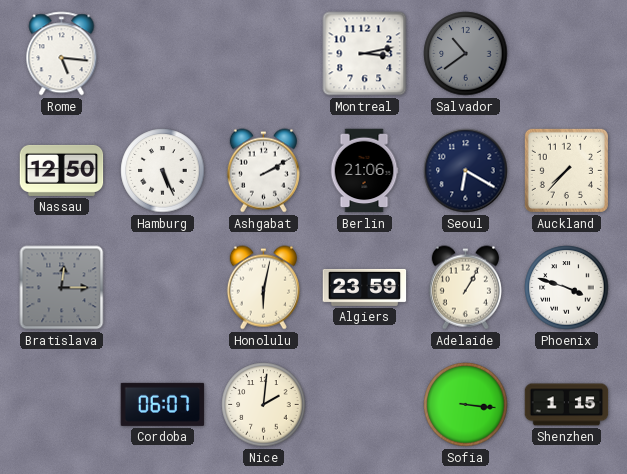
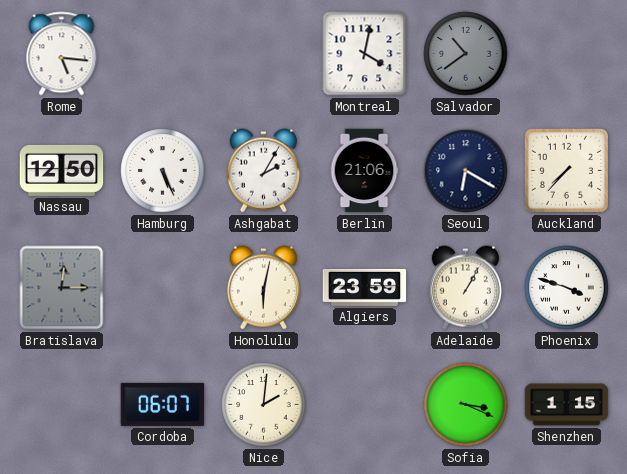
Montreal: 3:13 -> 4:02
Ashgabat: 2:10 -> 2:05
Sofia: 3:16 -> 3:19
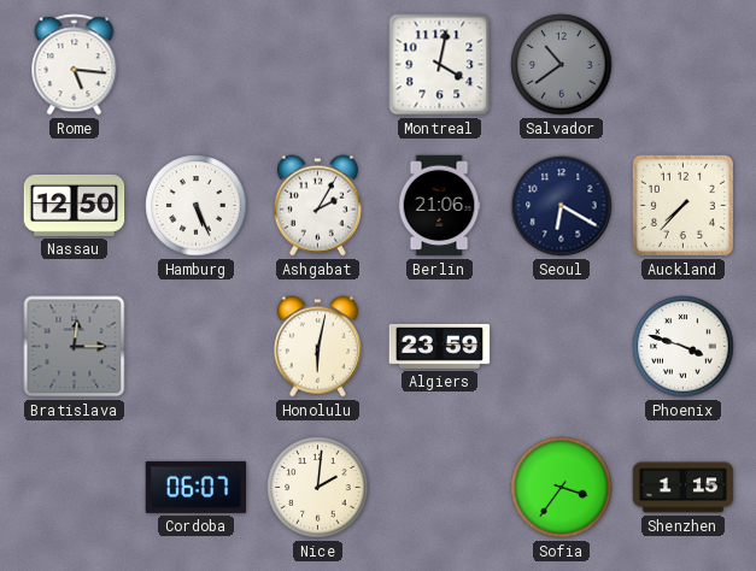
Adelaide: 1:05 -> none
Sofia: 3:19 -> 3:36
